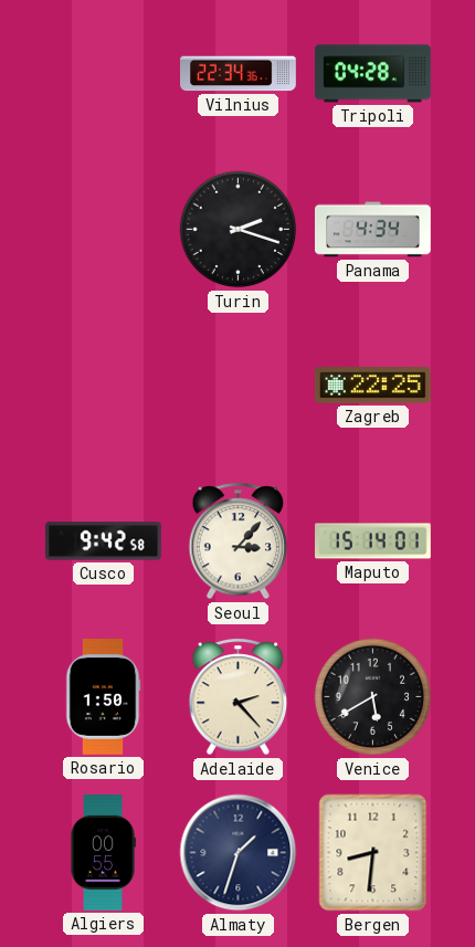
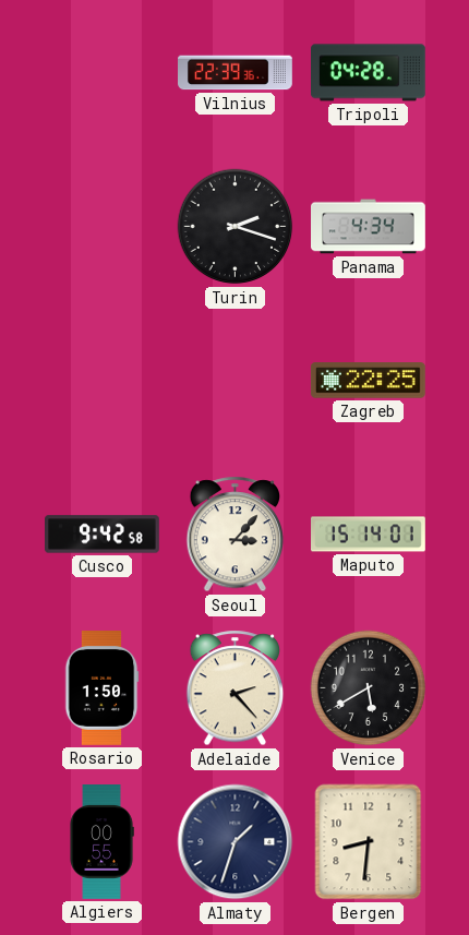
Vilnius: 22:34 -> 22:39
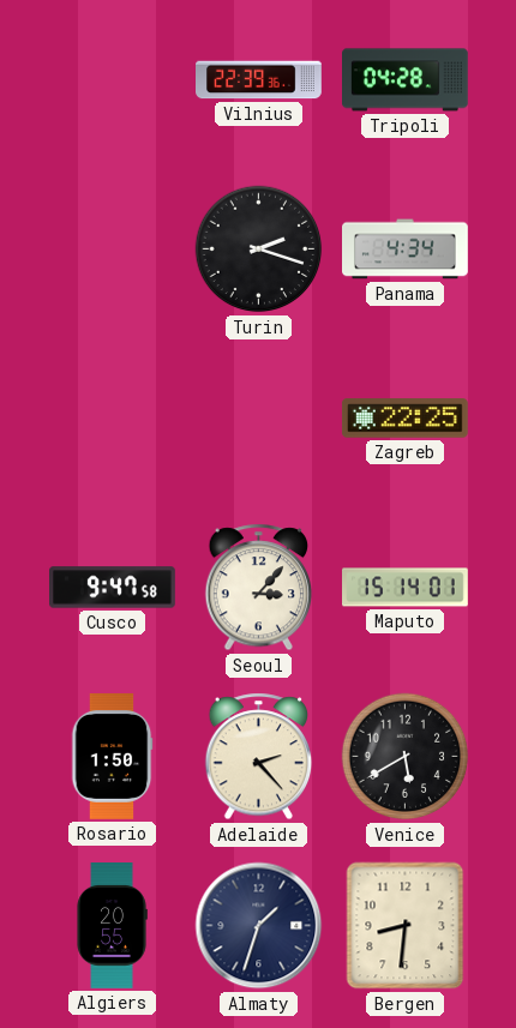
Cusco: 9:42 -> 9:47
Algiers: 00:55 -> 20:55
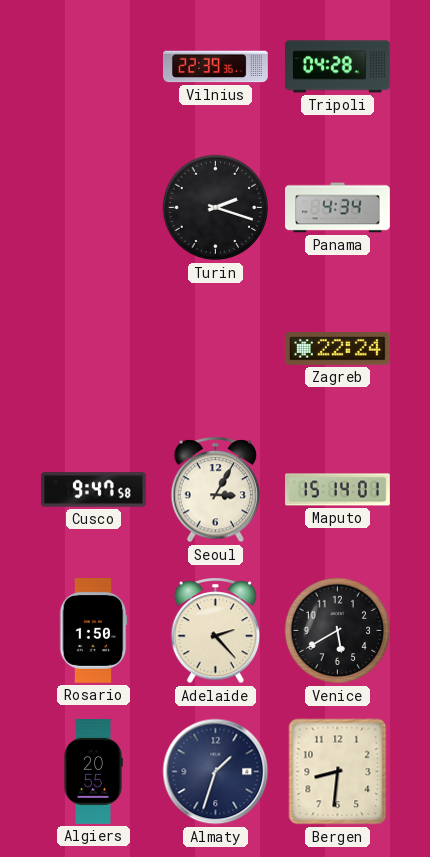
Zagreb: 22:25 -> 22:24
Seoul: 3:07 -> 3:05
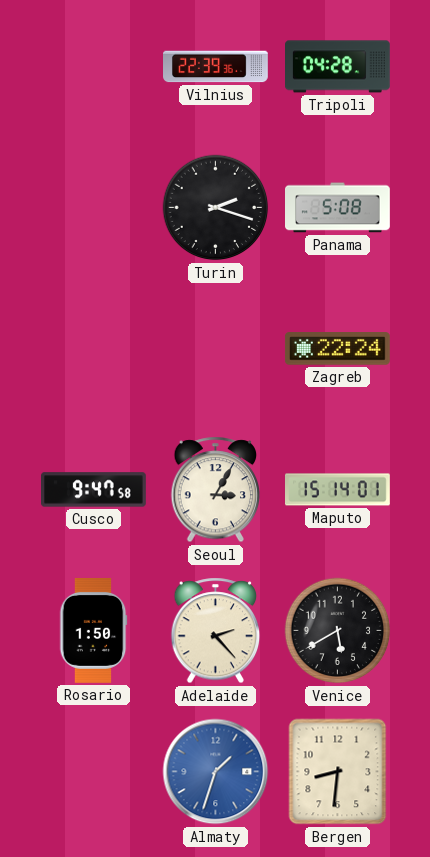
Panama: 4:34 -> 5:08
Algiers: 20:55 -> none
Almaty dial: navy -> blue
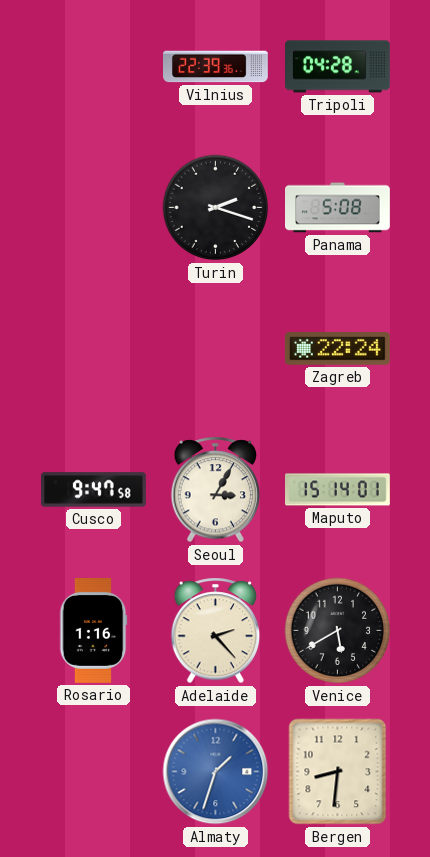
Rosario: 1:50 -> 1:16
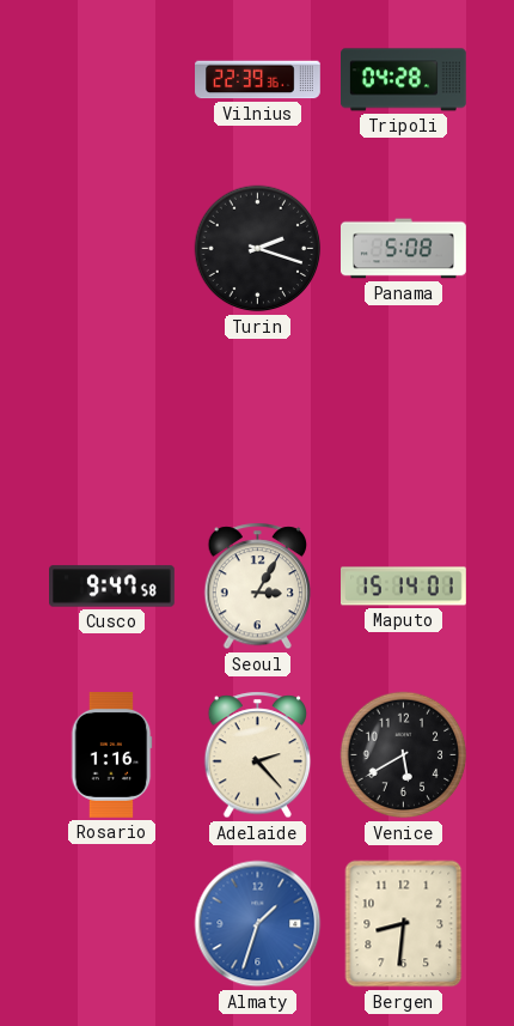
Zagreb: 22:24 -> none
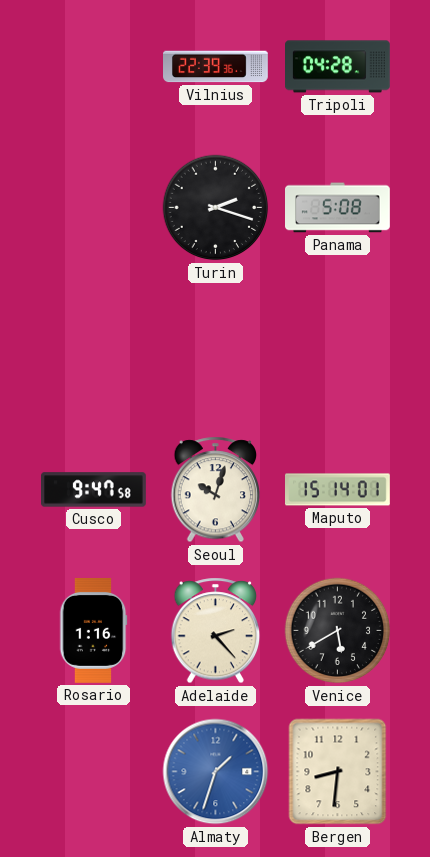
Seoul: 3:05 -> 10:03
